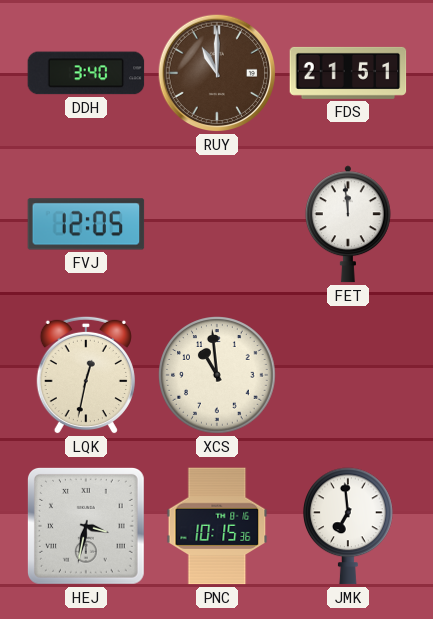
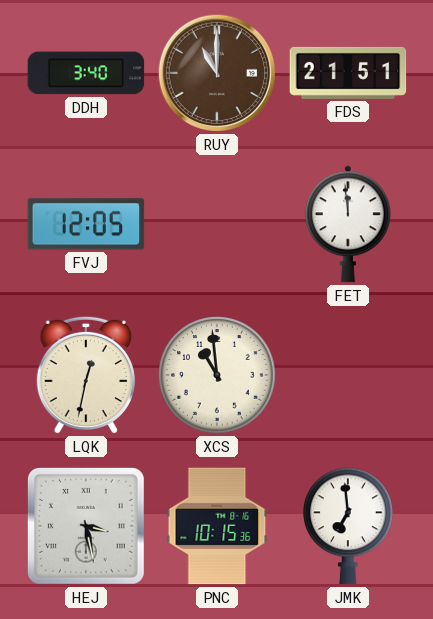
HEJ: 3:32 -> 3:28
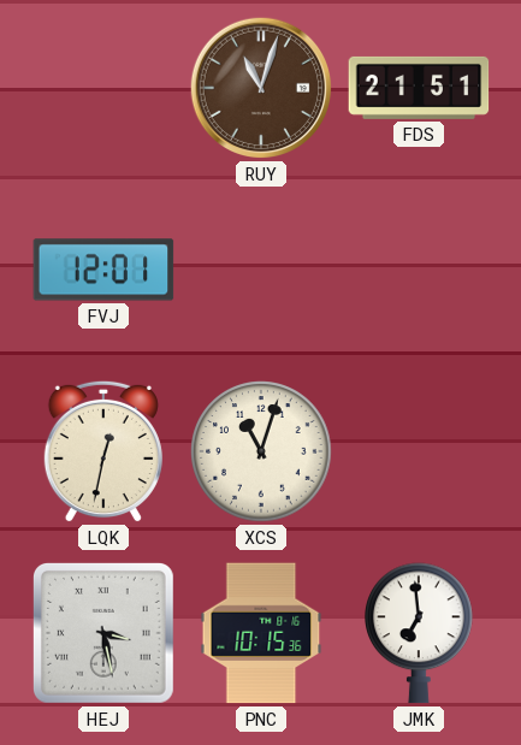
DDH: 3:40 -> none
RUY: 11:00 -> 11:03
FVJ: 12:05 -> 12:01
FET: 11:59 -> none
XCS: 10:59 -> 11:03
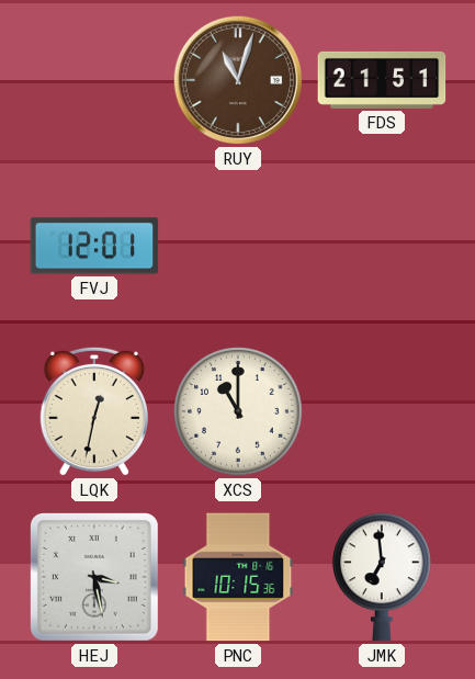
XCS: 11:03 -> 11:00
